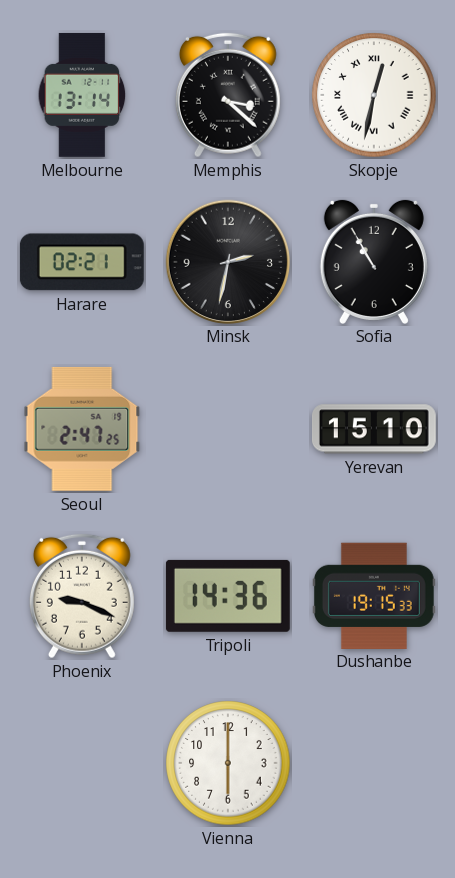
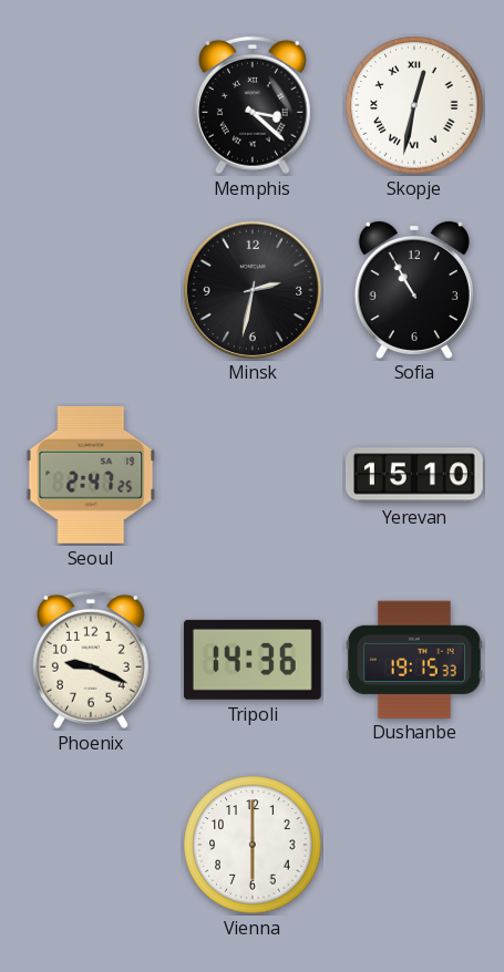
Melbourne: 13:14 -> none
Harare: 02:21 -> none
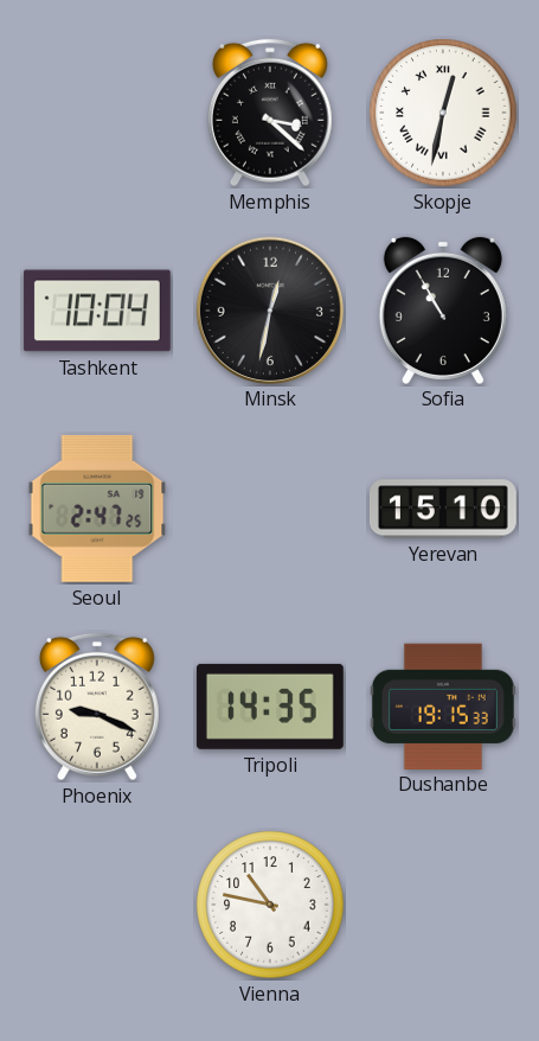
Tashkent: none -> 10:04
Minsk: 2:32 -> 12:32
Tripoli: 14:36 -> 14:35
Vienna: 6:00 -> 10:47
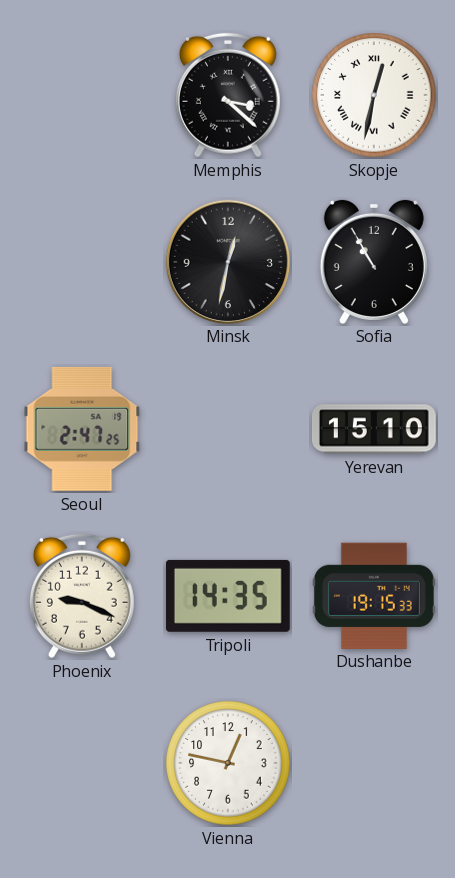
Tashkent: 10:04 -> none
Vienna: 10:47 -> 12:47
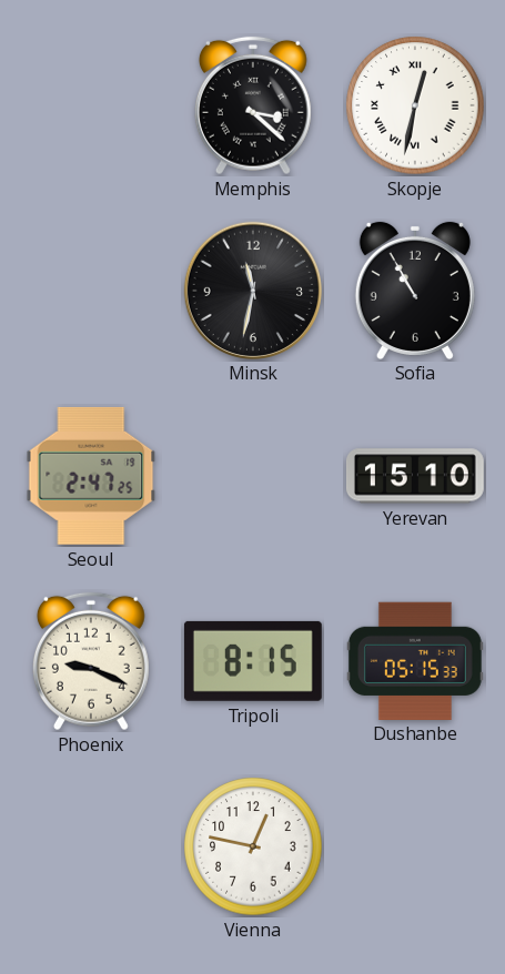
Minsk: 12:32 -> 11:32
Tripoli: 14:35 -> 8:15
Dushanbe: 19:15 -> 05:15
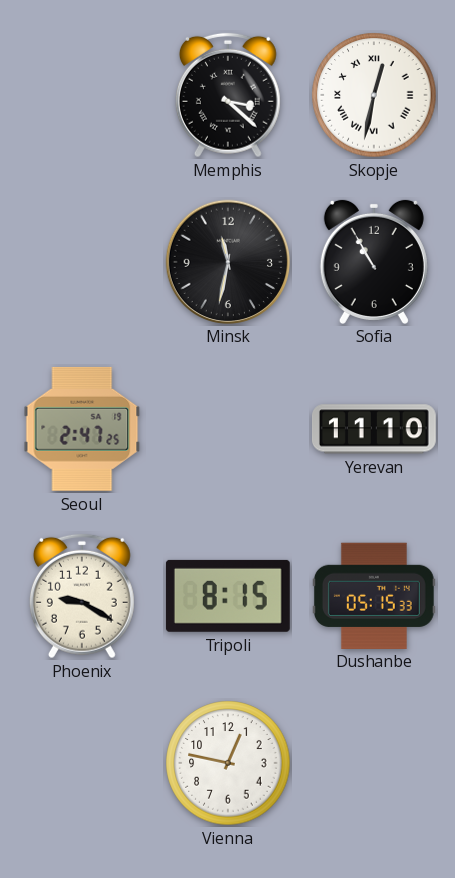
Yerevan: 15:10 -> 11:10
Phoenix: 9:19 -> 9:20
